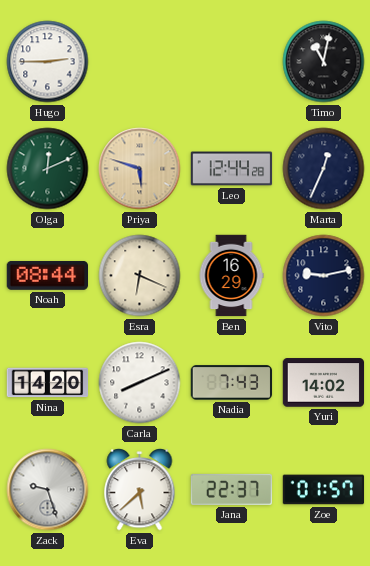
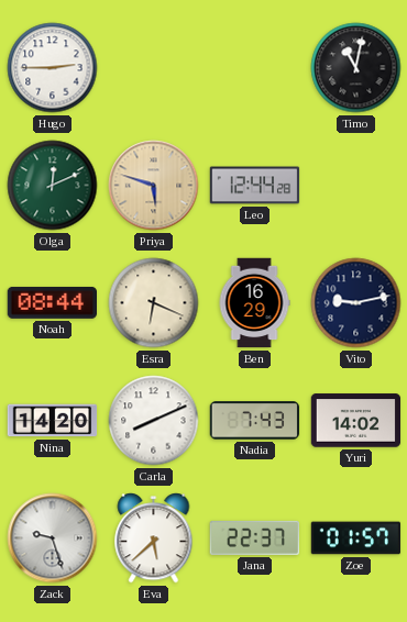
Marta: 12:34 -> none
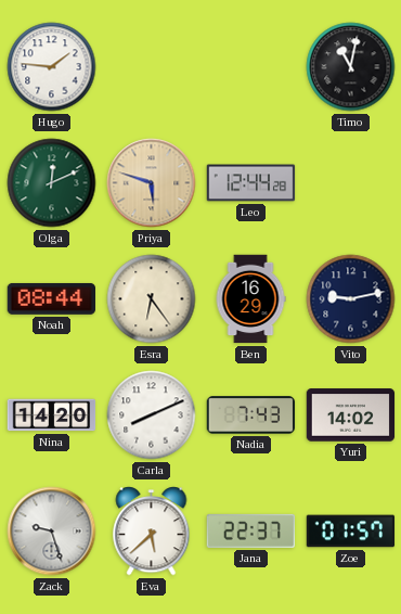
Hugo: 2:45 -> 1:46
Esra: 6:19 -> 6:24
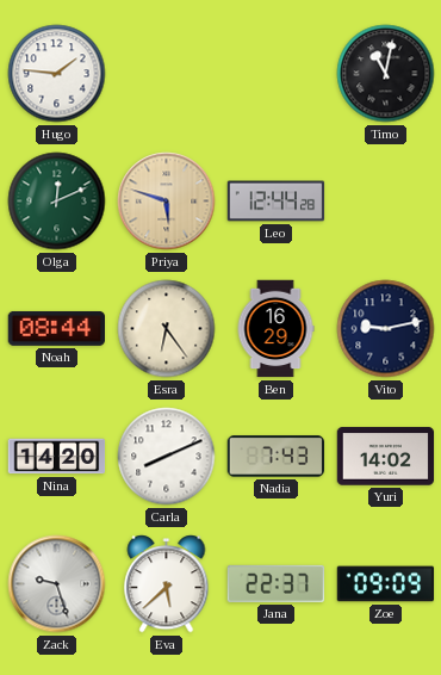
Zoe: 01:57 -> 09:09
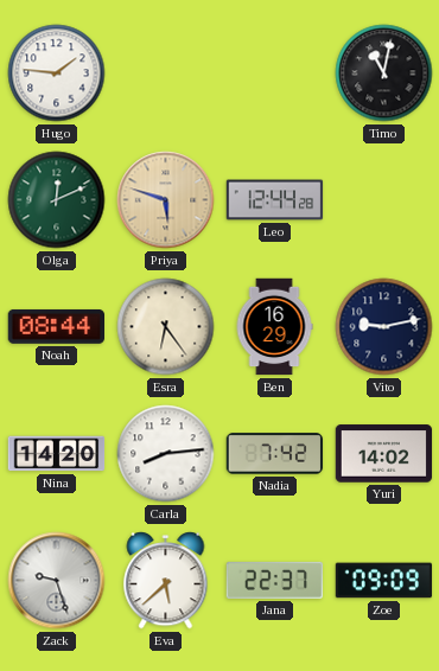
Carla: 8:11 -> 8:14
Nadia: 7:43 -> 7:42
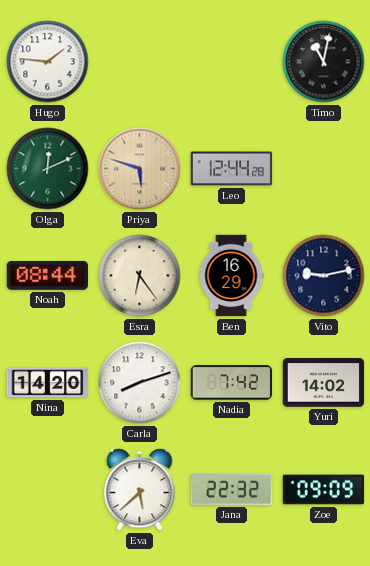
Carla: 8:14 -> 8:12
Zack: 9:27 -> none
Jana: 22:37 -> 22:32
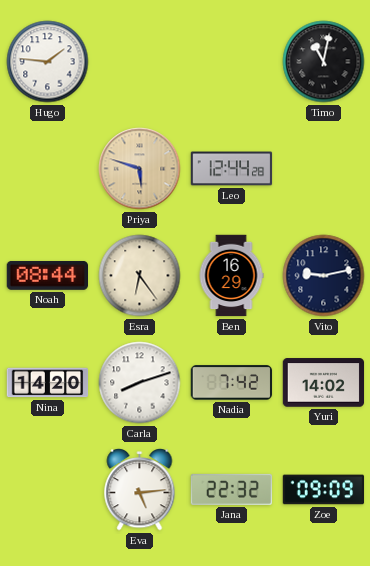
Olga: 12:11 -> none
Eva: 5:38 -> 5:14
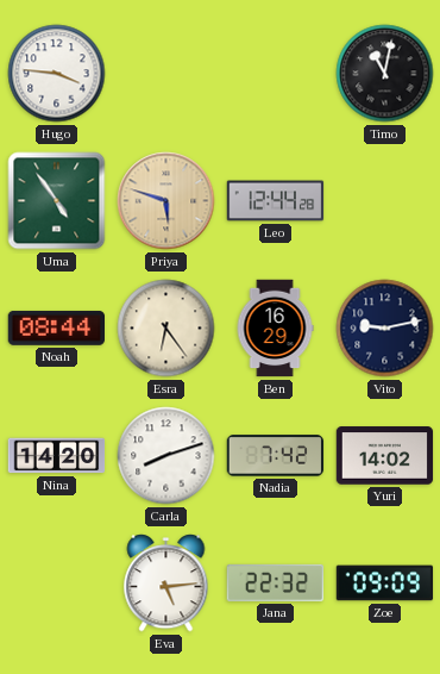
Hugo: 1:46 -> 3:46
Uma: none -> 4:54
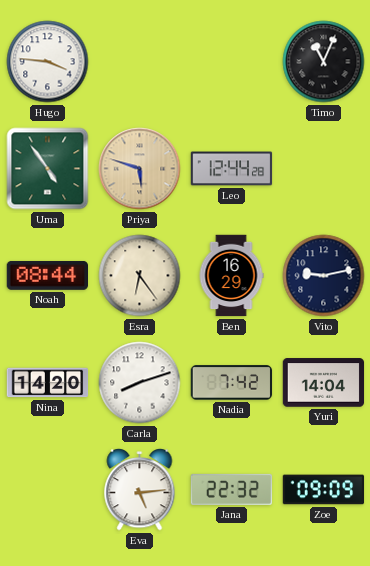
Timo: 11:02 -> 11:04
Yuri: 14:02 -> 14:04
